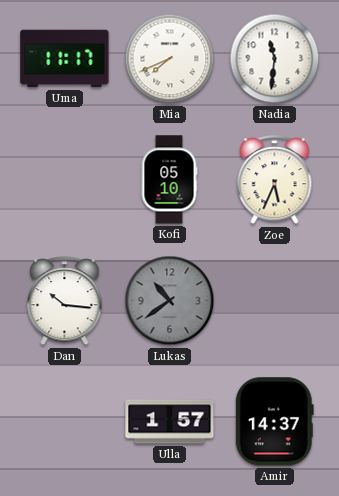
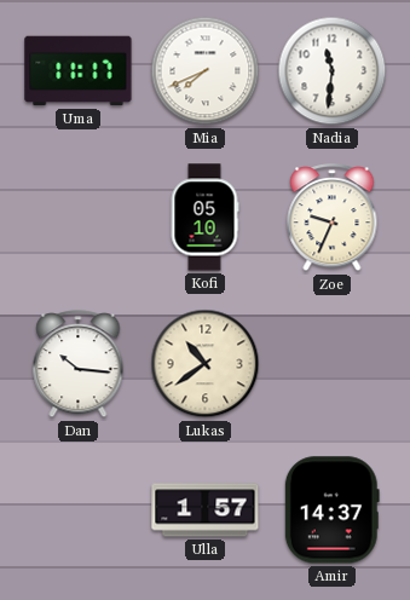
Zoe: 5:34 -> 9:34
Lukas dial: grey -> cream
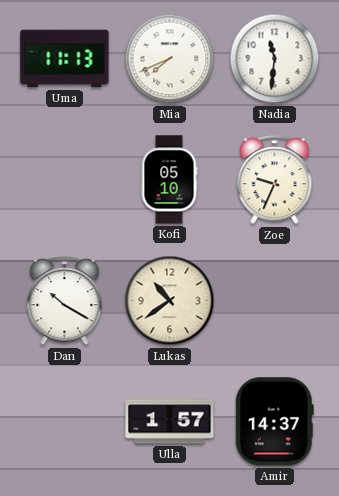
Uma: 11:17 -> 11:13
Dan: 10:16 -> 10:20
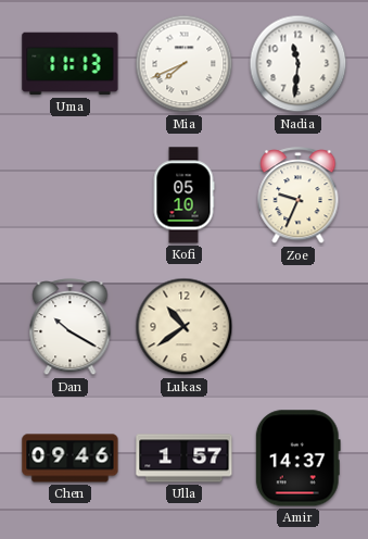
Chen: none -> 09:46
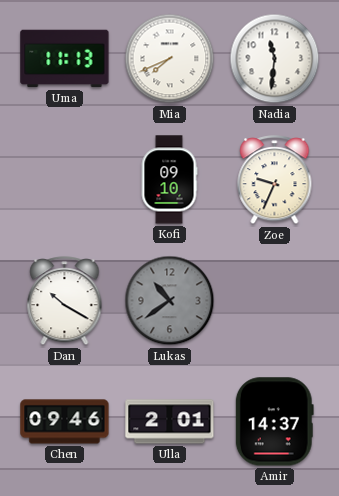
Kofi: 05:10 -> 09:10
Lukas dial: cream -> grey
Ulla: 1:57 -> 2:01
